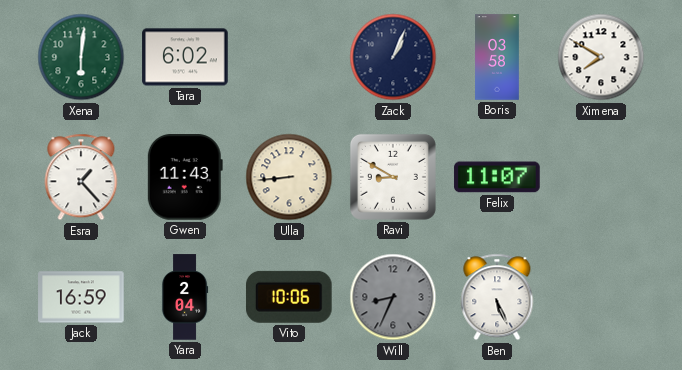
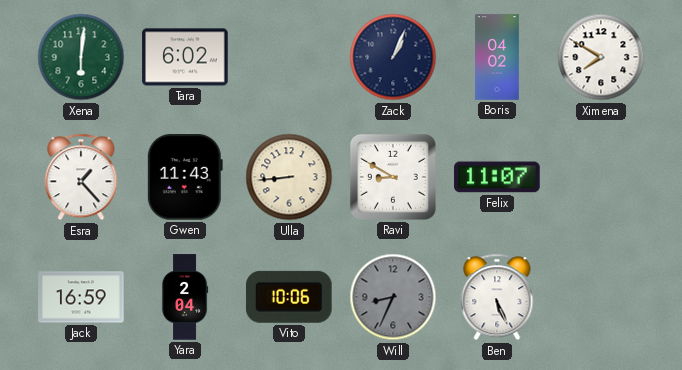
Boris: 03:58 -> 04:02
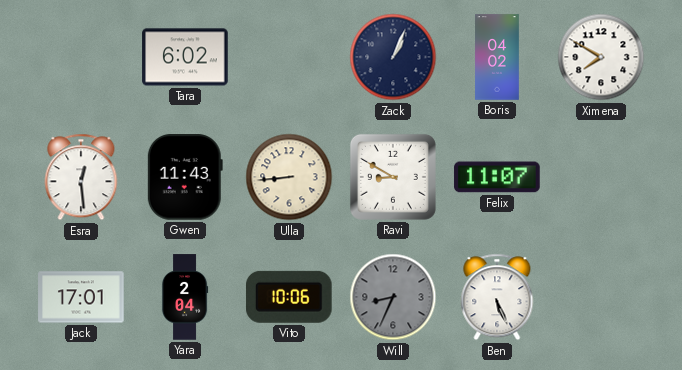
Xena: 6:01 -> none
Esra: 1:23 -> 12:29
Jack: 16:59 -> 17:01
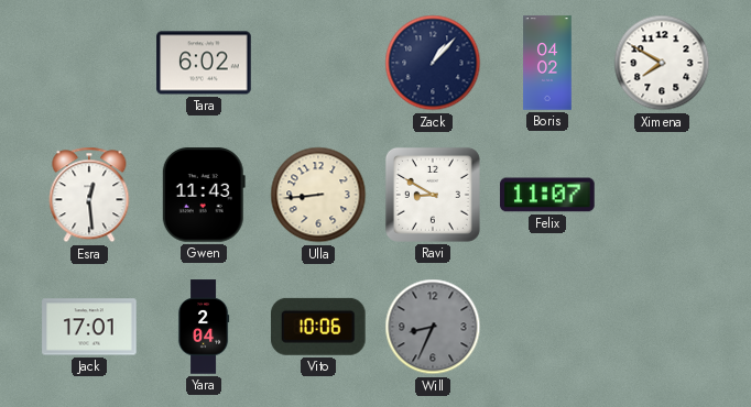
Zack: 1:04 -> 1:07
Ben: 5:26 -> none
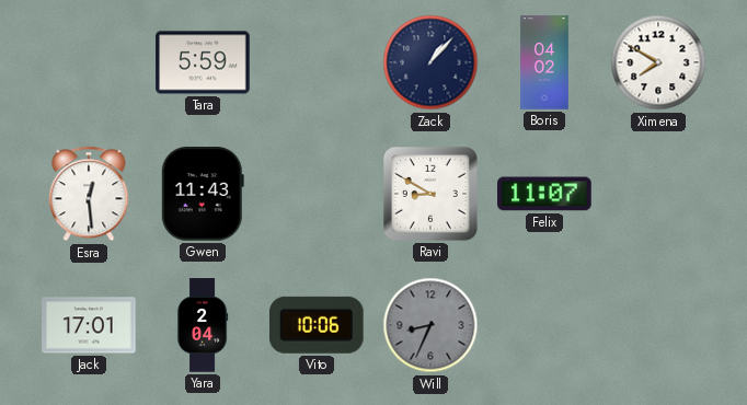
Tara: 6:02 -> 5:59
Ulla: 8:44 -> none
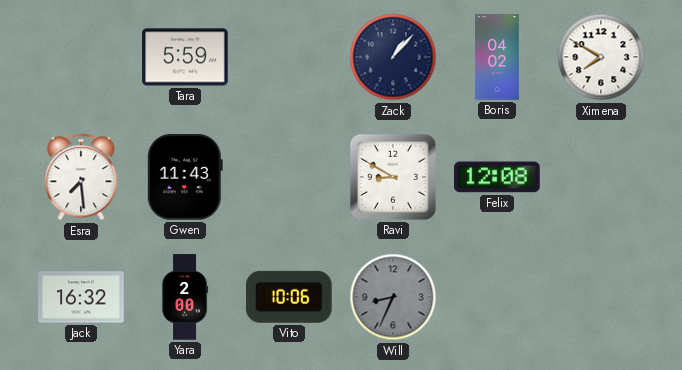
Esra: 12:29 -> 7:29
Felix: 11:07 -> 12:08
Jack: 17:01 -> 16:32
Yara: 2:04 -> 2:00
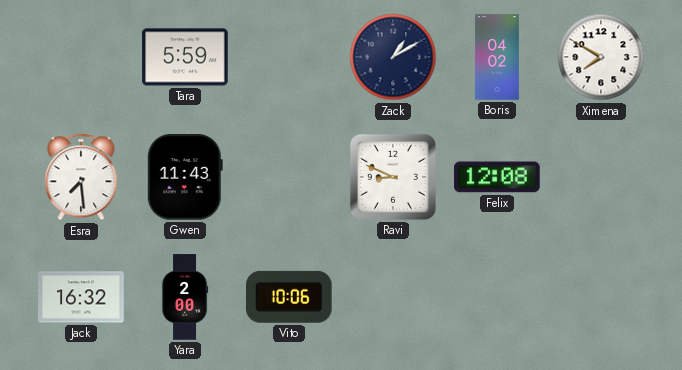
Zack: 1:07 -> 1:10
Ravi: 8:50 -> 8:49
Will: 8:34 -> none
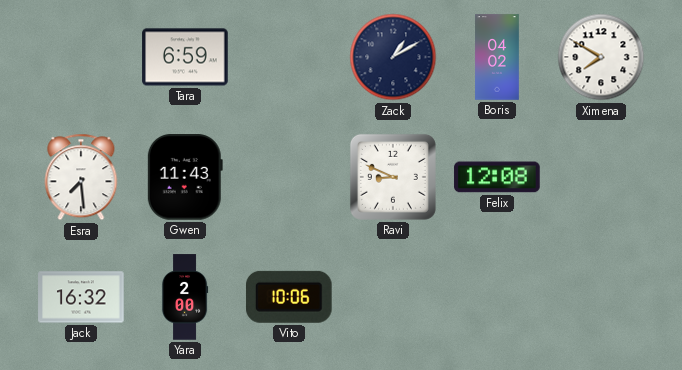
Tara: 5:59 -> 6:59
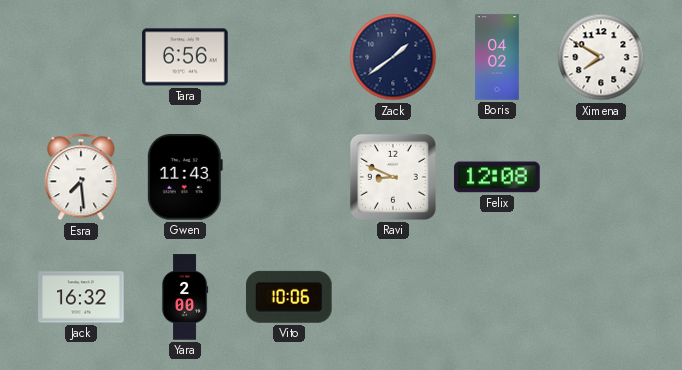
Tara: 6:59 -> 6:56
Zack: 1:10 -> 1:39
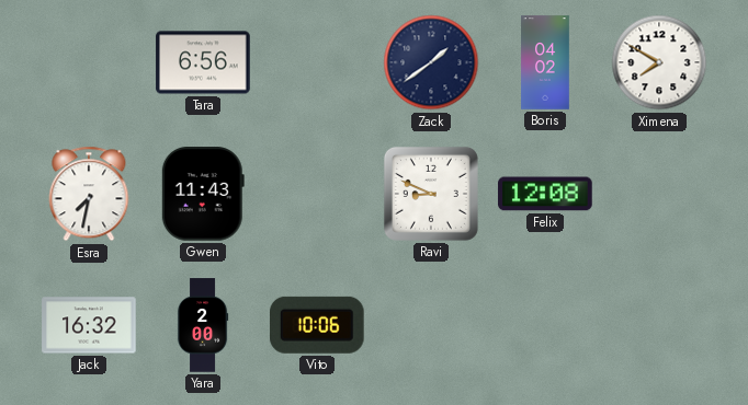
Esra: 7:29 -> 7:32
